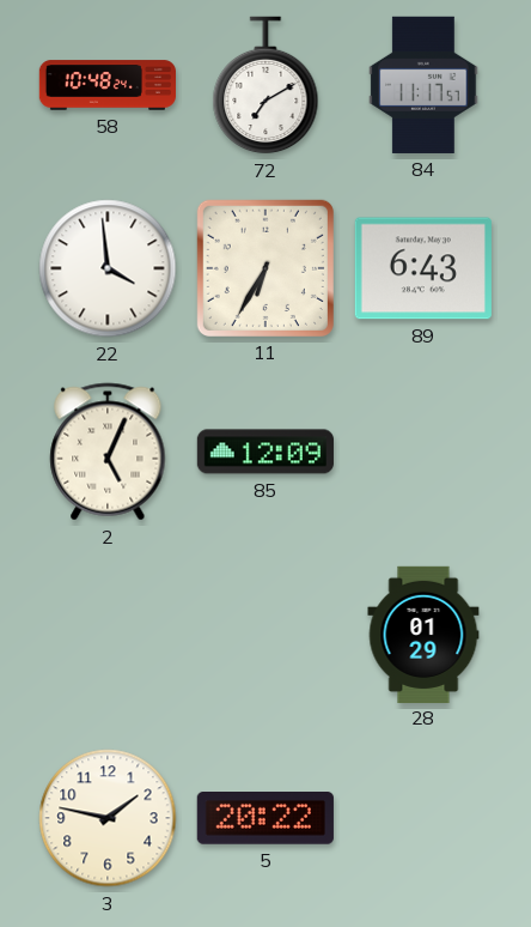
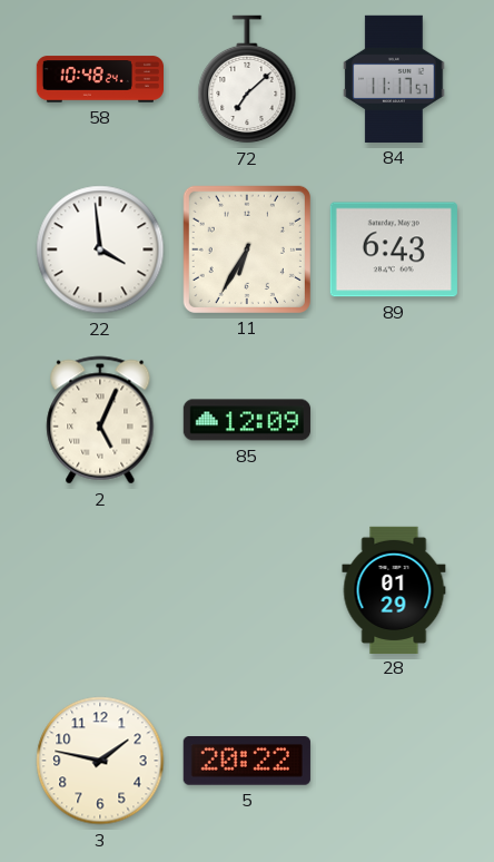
72: 7:10 -> 7:08
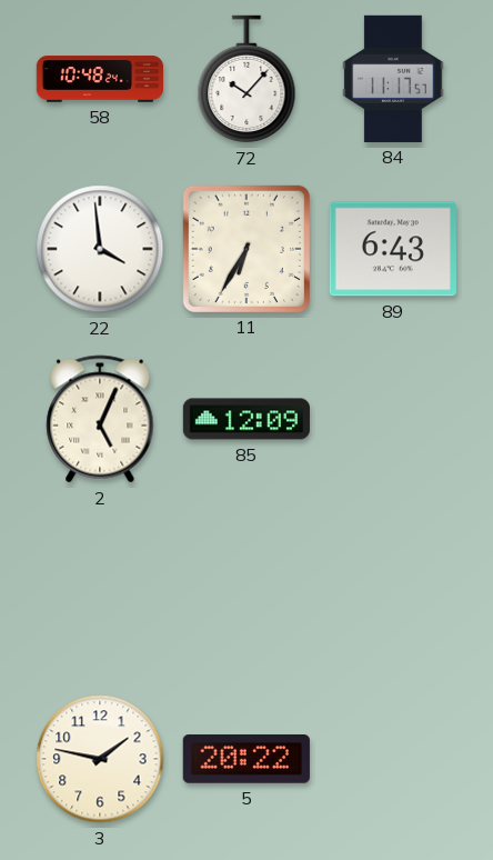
72: 7:08 -> 10:07
28: 01:29 -> none
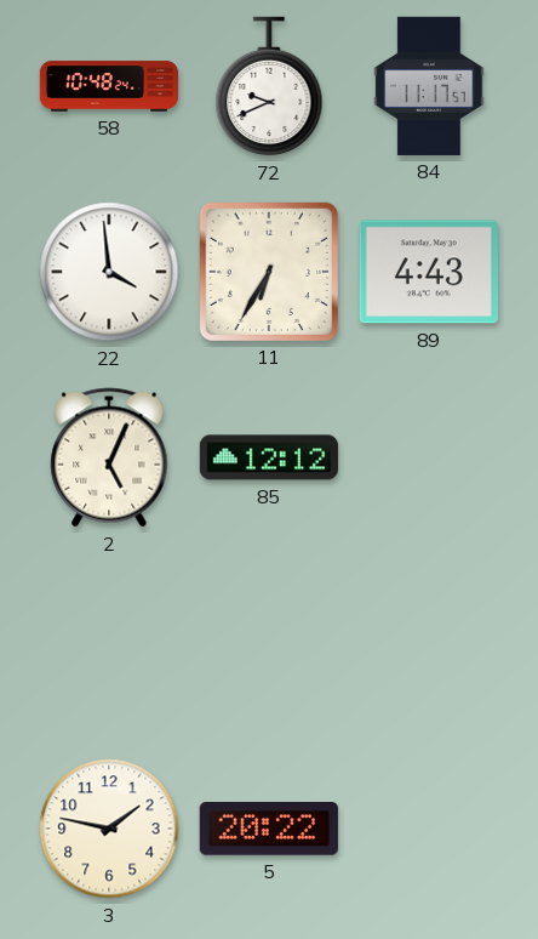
72: 10:07 -> 9:41
89: 6:43 -> 4:43
85: 12:09 -> 12:12
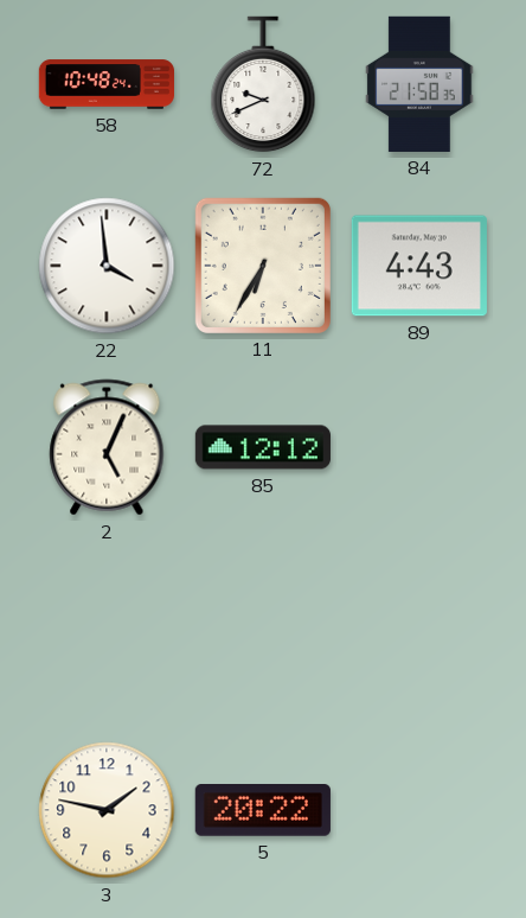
84: 11:17 -> 21:58
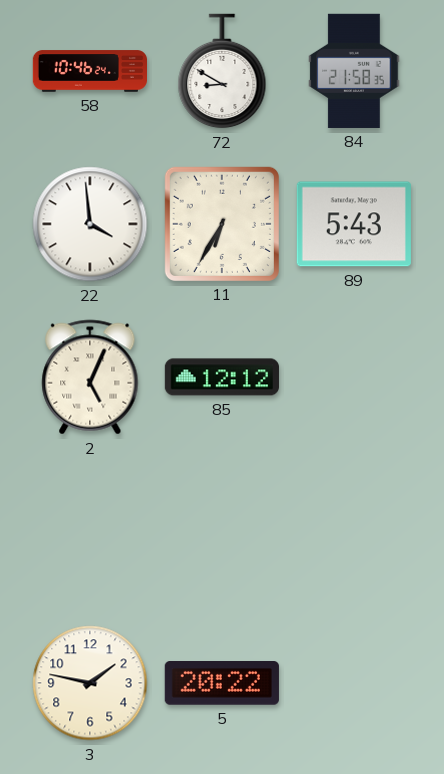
58: 10:48 -> 10:46
72: 9:41 -> 8:50
89: 4:43 -> 5:43
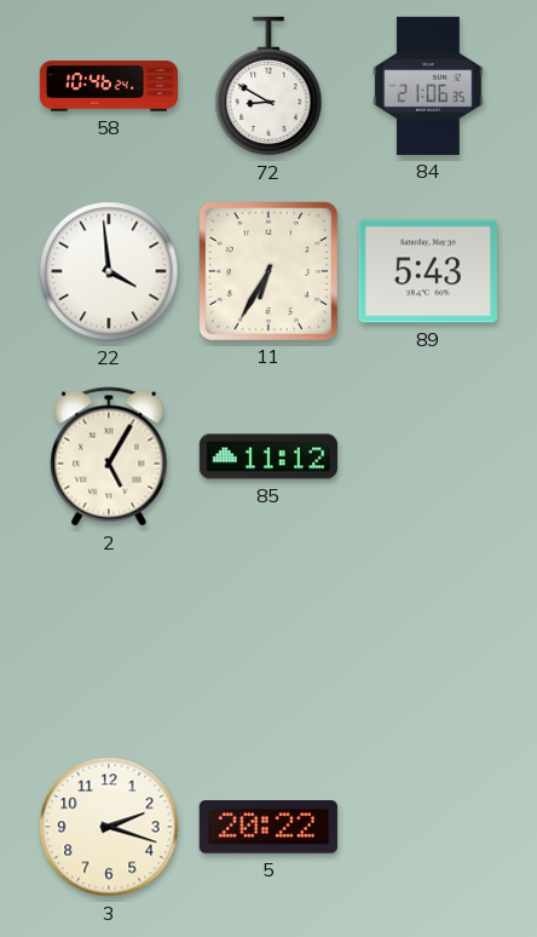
84: 21:58 -> 21:06
2: 5:04 -> 5:05
85: 12:12 -> 11:12
3: 1:47 -> 2:18
